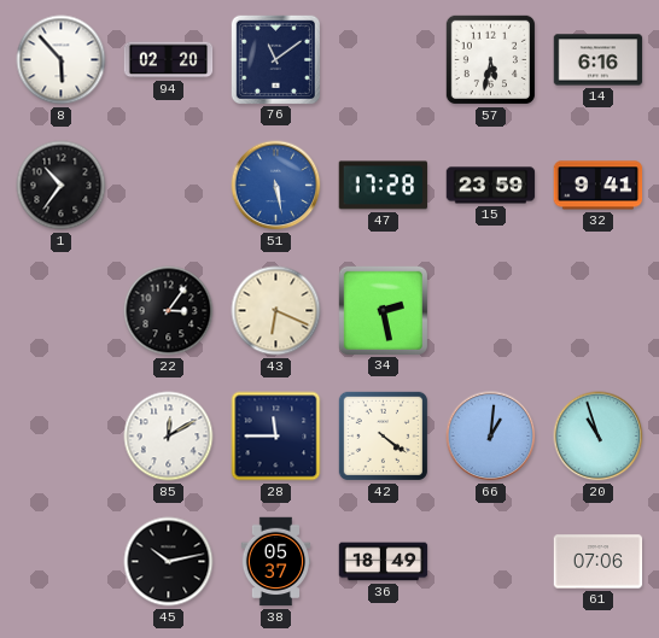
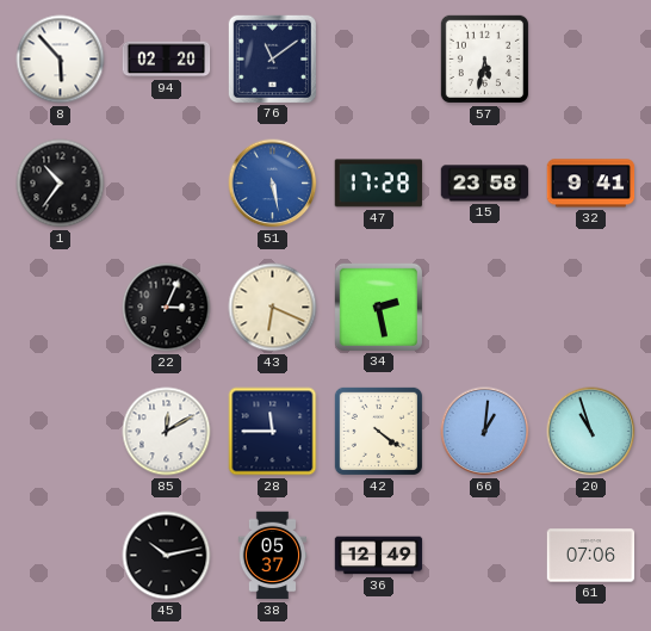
14: 6:16 -> none
15: 23:59 -> 23:58
22: 3:06 -> 3:04
36: 18:49 -> 12:49
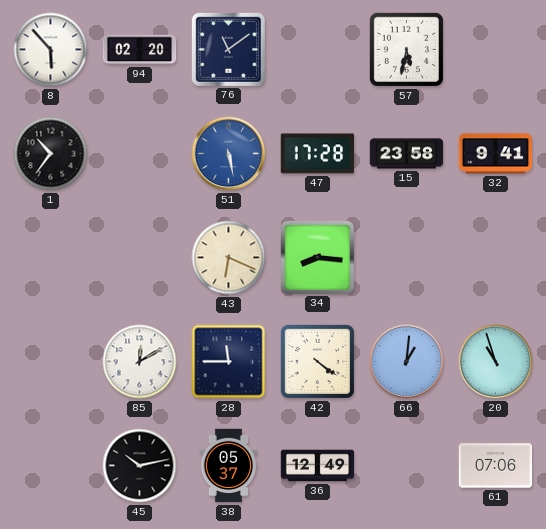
22: 3:04 -> none
34: 2:28 -> 8:16
